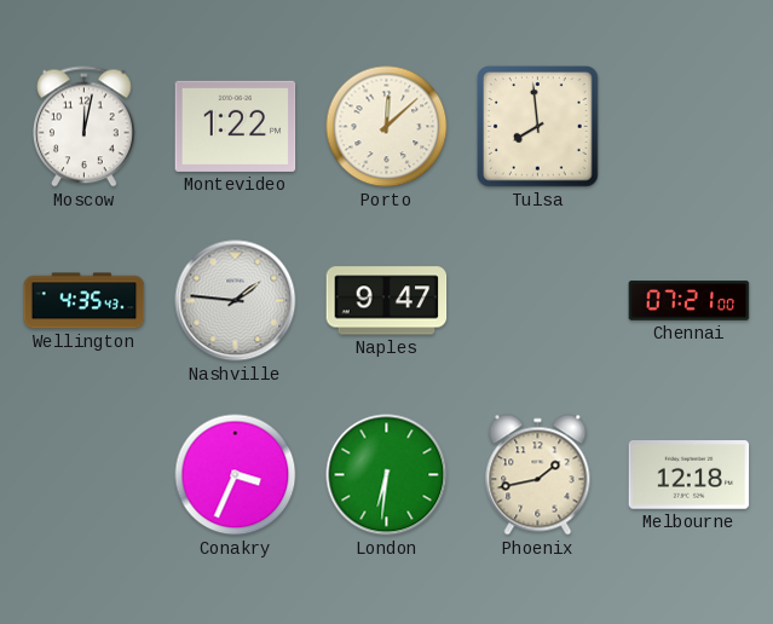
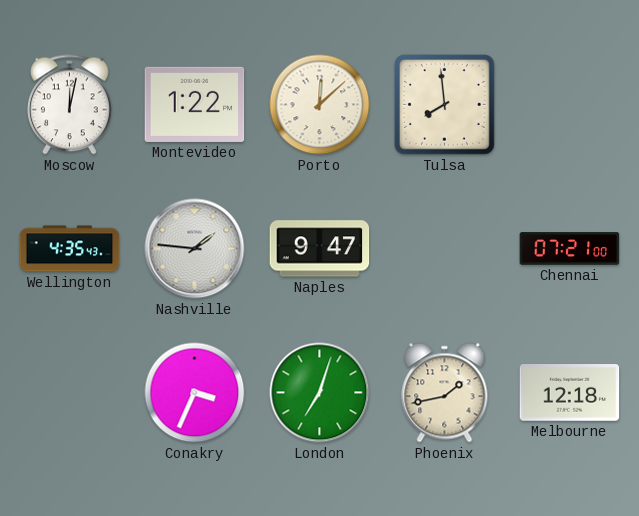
London: 6:31 -> 7:03
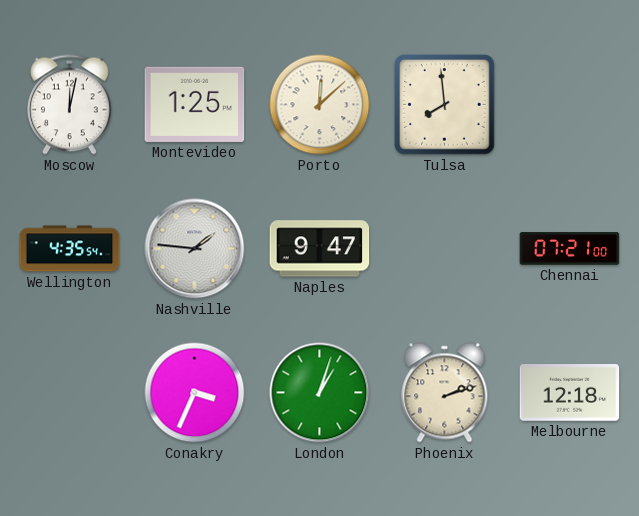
Montevideo: 1:22 -> 1:25
Wellington: 4:35:43 -> 4:35:54
London: 7:03 -> 1:03
Phoenix: 1:43 -> 2:12
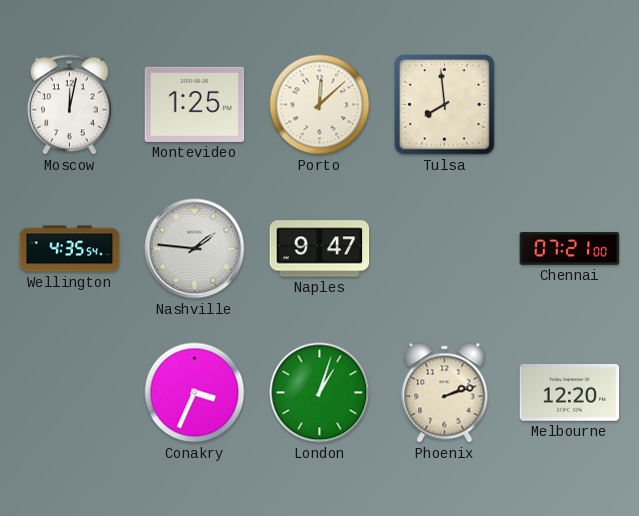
Melbourne: 12:18 -> 12:20
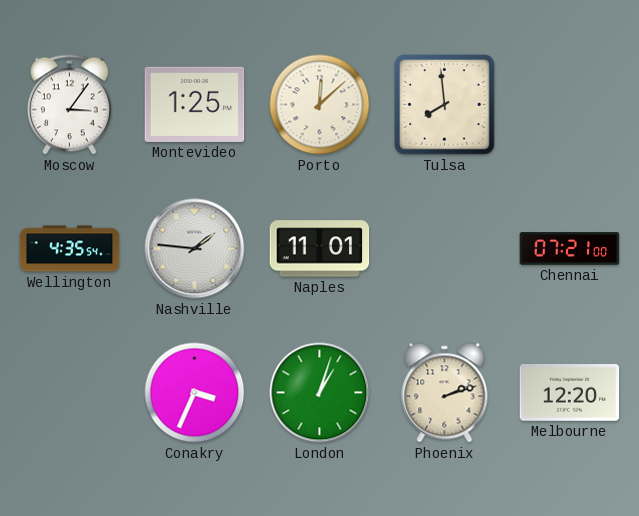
Moscow: 12:02 -> 3:06
Naples: 9:47 -> 11:01
